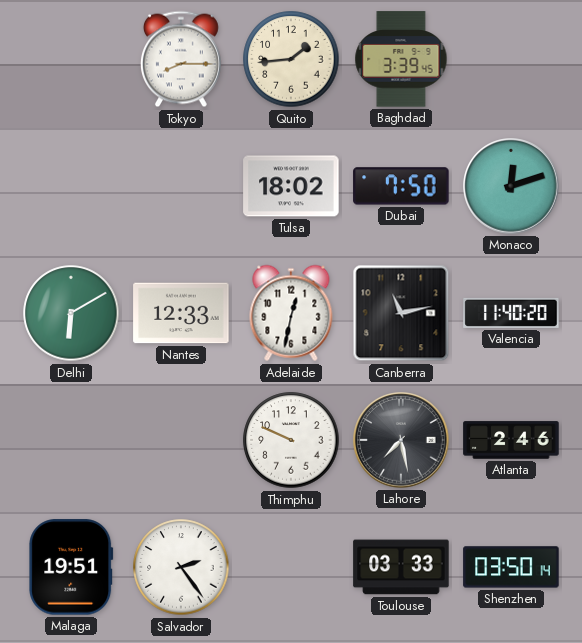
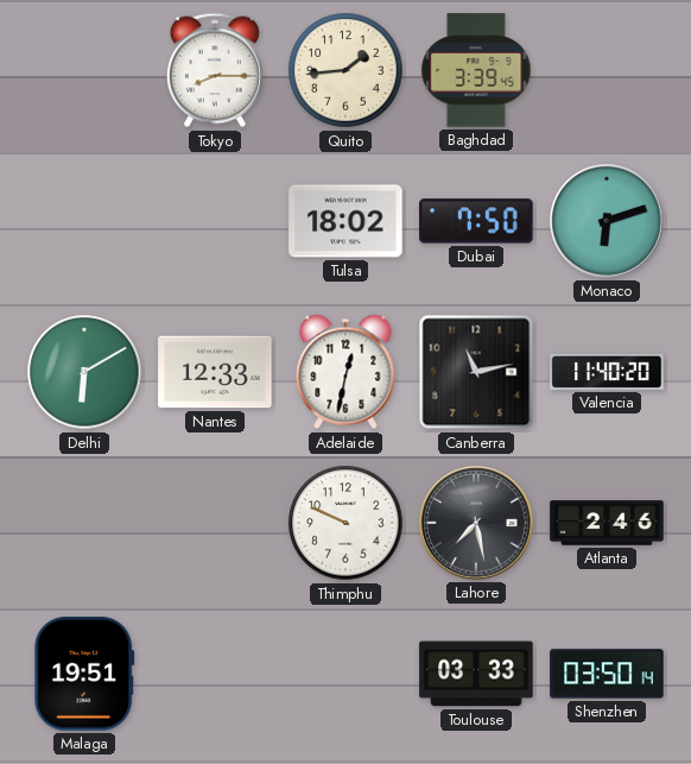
Monaco: 12:12 -> 6:12
Salvador: 2:24 -> none
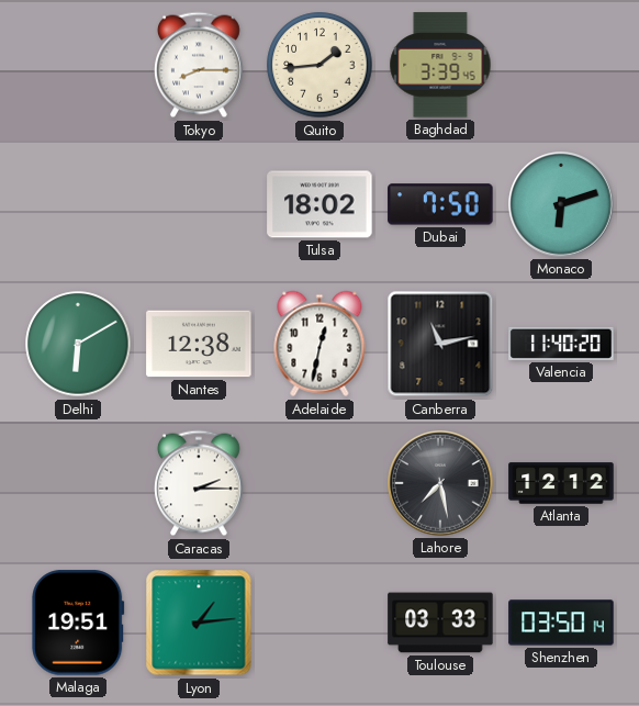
Nantes: 12:33 -> 12:38
Caracas: none -> 2:15
Thimphu: 9:49 -> none
Atlanta: 2:46 -> 12:12
Lyon: none -> 1:14
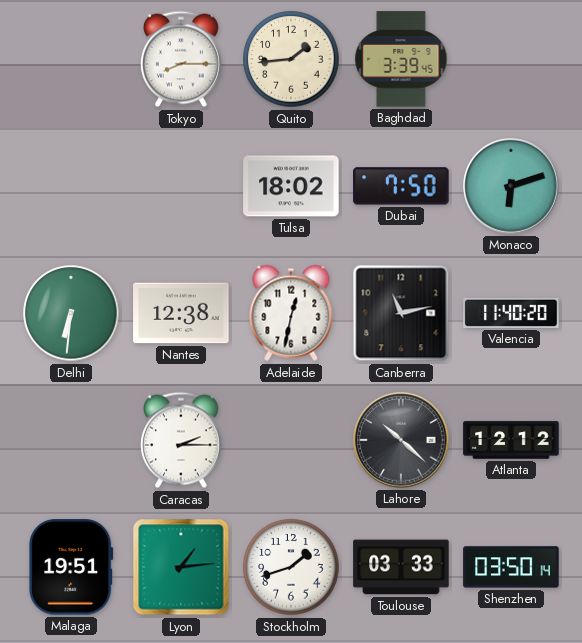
Delhi: 6:10 -> 6:31
Lahore: 7:28 -> 10:22
Stockholm: none -> 1:42
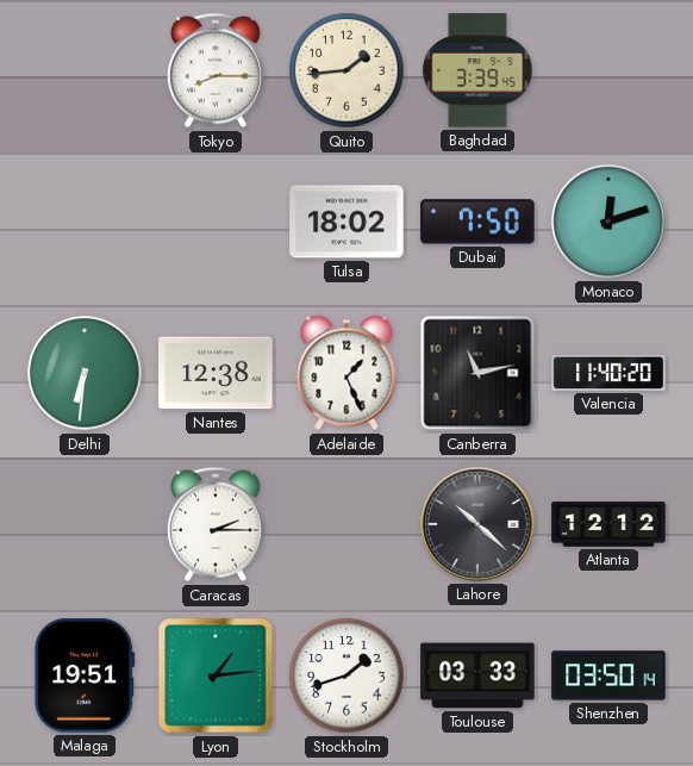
Monaco: 6:12 -> 12:12
Adelaide: 12:32 -> 1:26
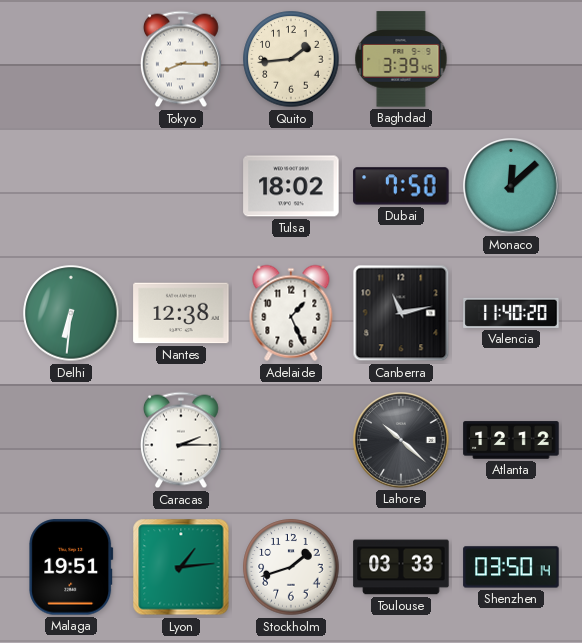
Monaco: 12:12 -> 12:08
